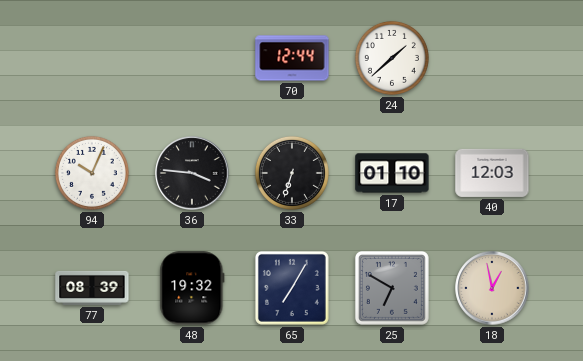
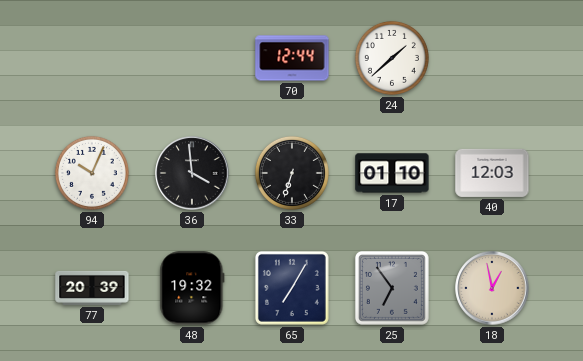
36: 3:46 -> 3:59
77: 08:39 -> 20:39
25: 6:50 -> 6:54
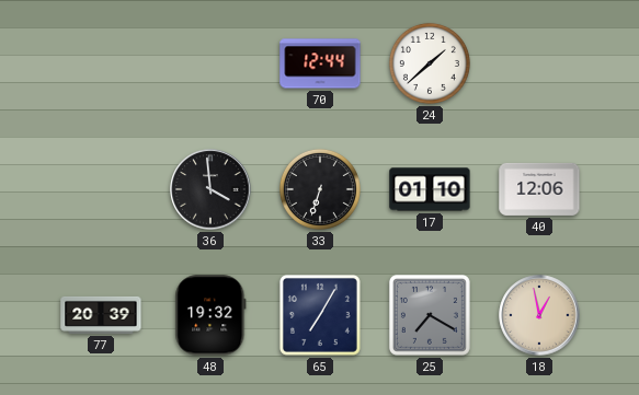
94: 10:04 -> none
40: 12:03 -> 12:06
25: 6:54 -> 7:20
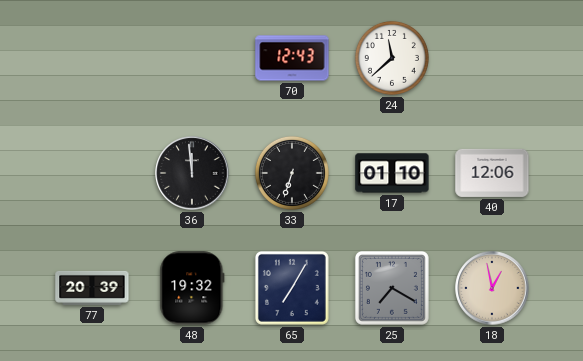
70: 12:44 -> 12:43
24: 1:38 -> 11:38
36: 3:59 -> 11:59
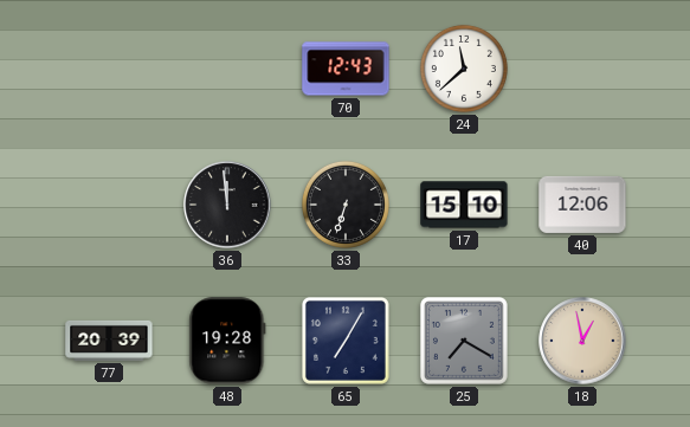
17: 01:10 -> 15:10
48: 19:32 -> 19:28
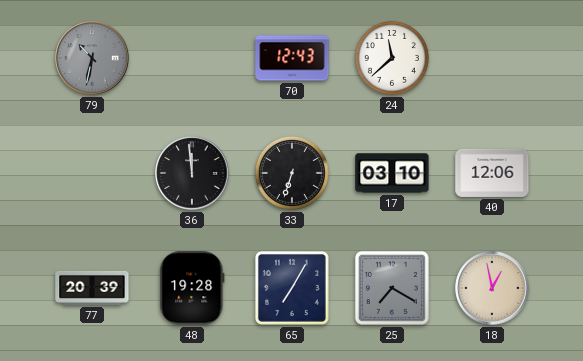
79: none -> 10:32
17: 15:10 -> 03:10
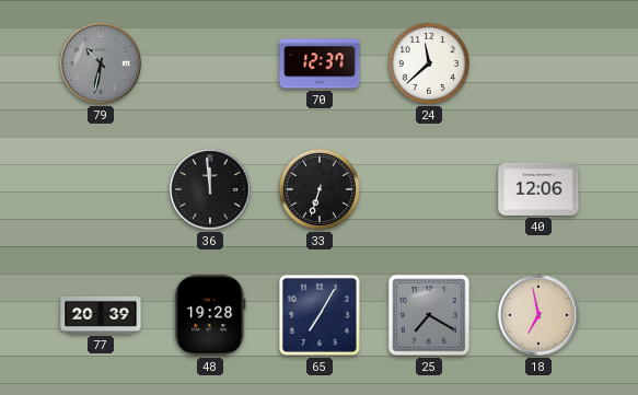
70: 12:43 -> 12:37
17: 03:10 -> none
18: 12:58 -> 6:58
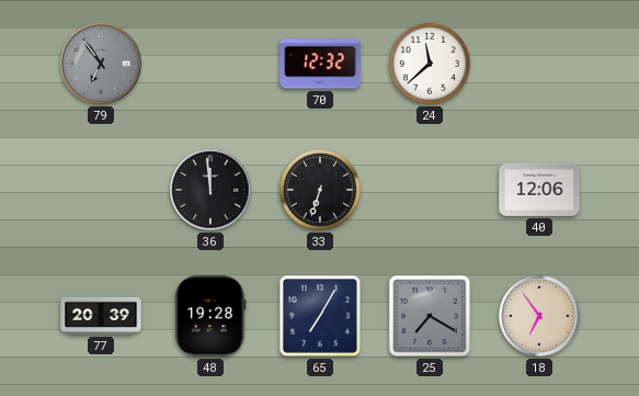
79: 10:32 -> 6:54
70: 12:37 -> 12:32
18: 6:58 -> 6:54
